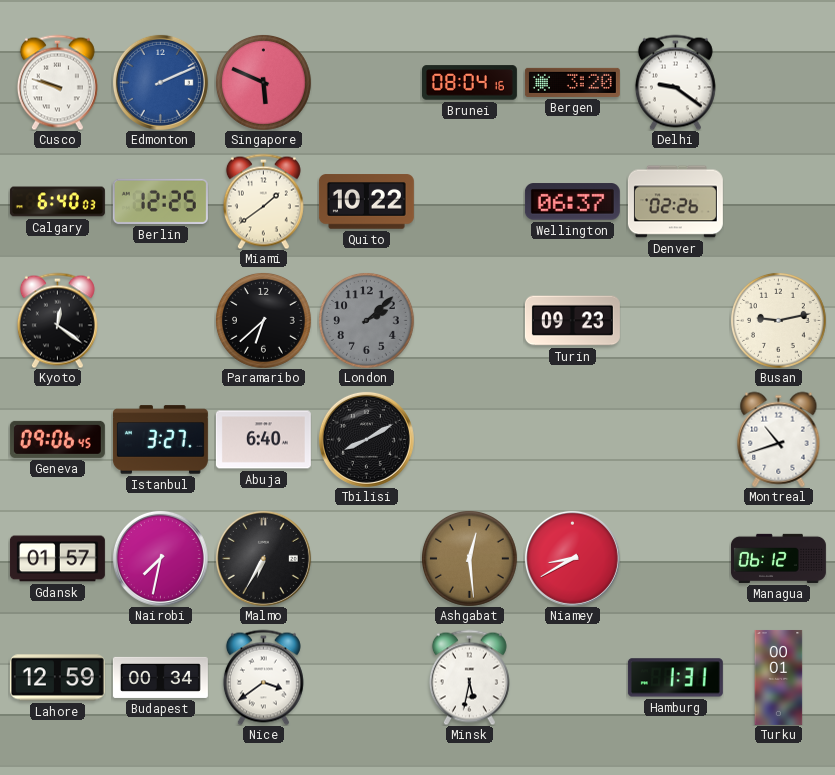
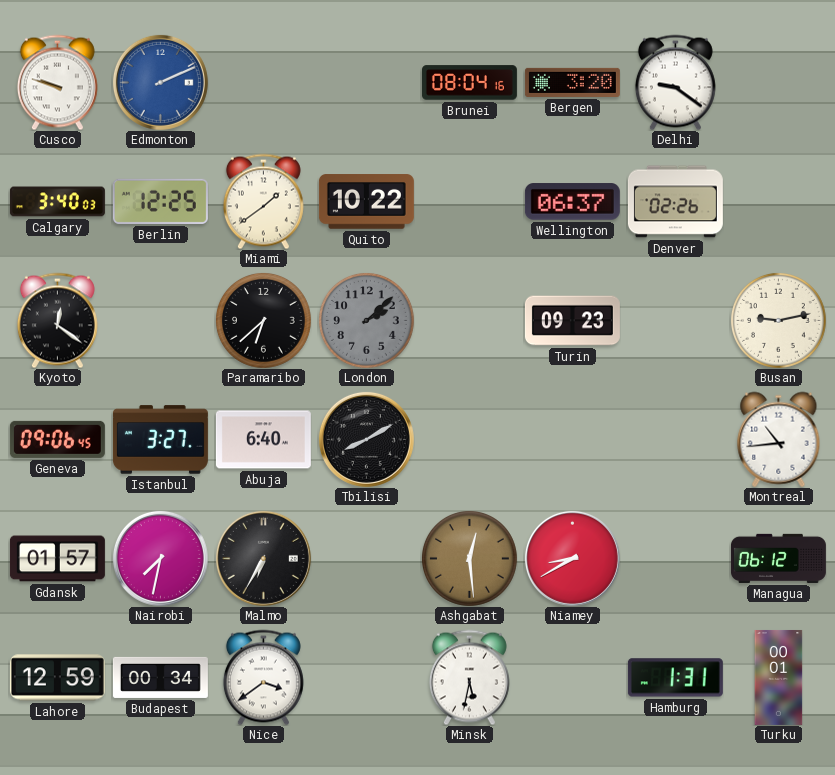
Singapore: 5:49 -> none
Calgary: 6:40 -> 3:40
Montreal: 10:42 -> 10:44
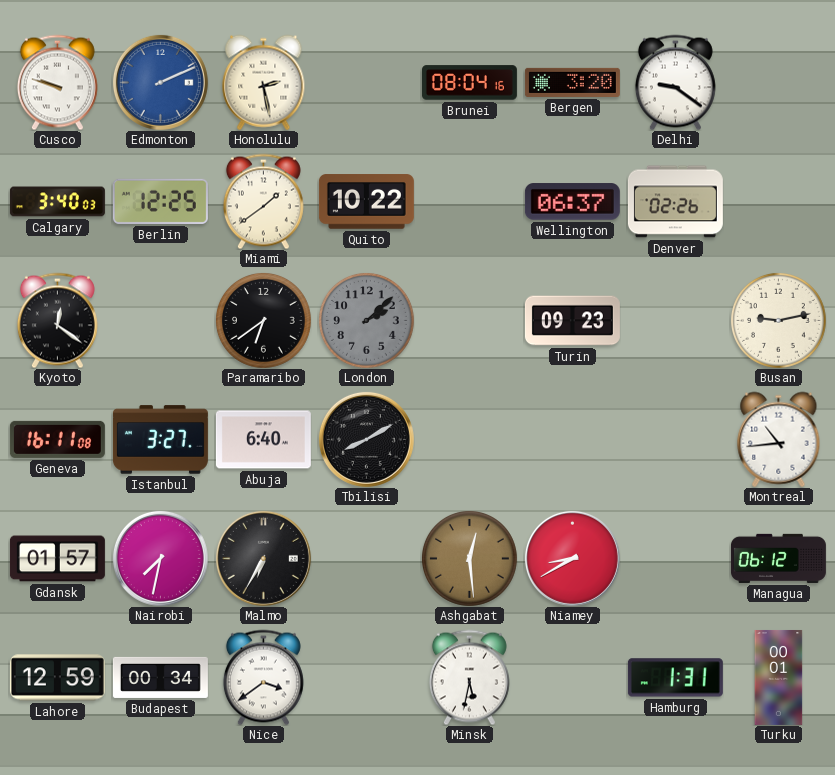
Honolulu: none -> 2:28
Paramaribo: 6:38 -> 6:39
Geneva: 09:06 -> 16:11
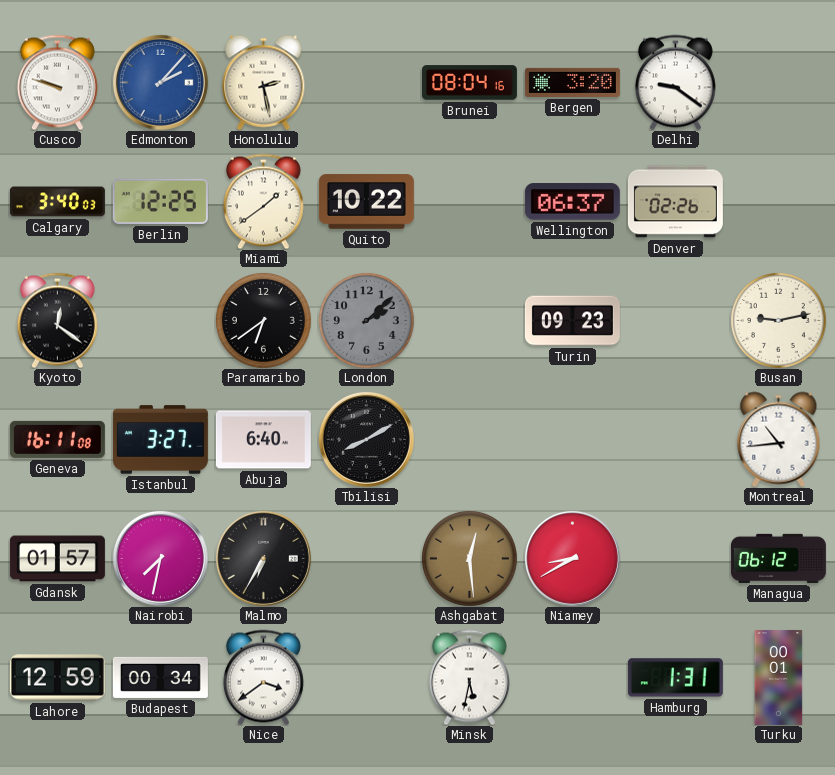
Edmonton: 2:11 -> 2:07
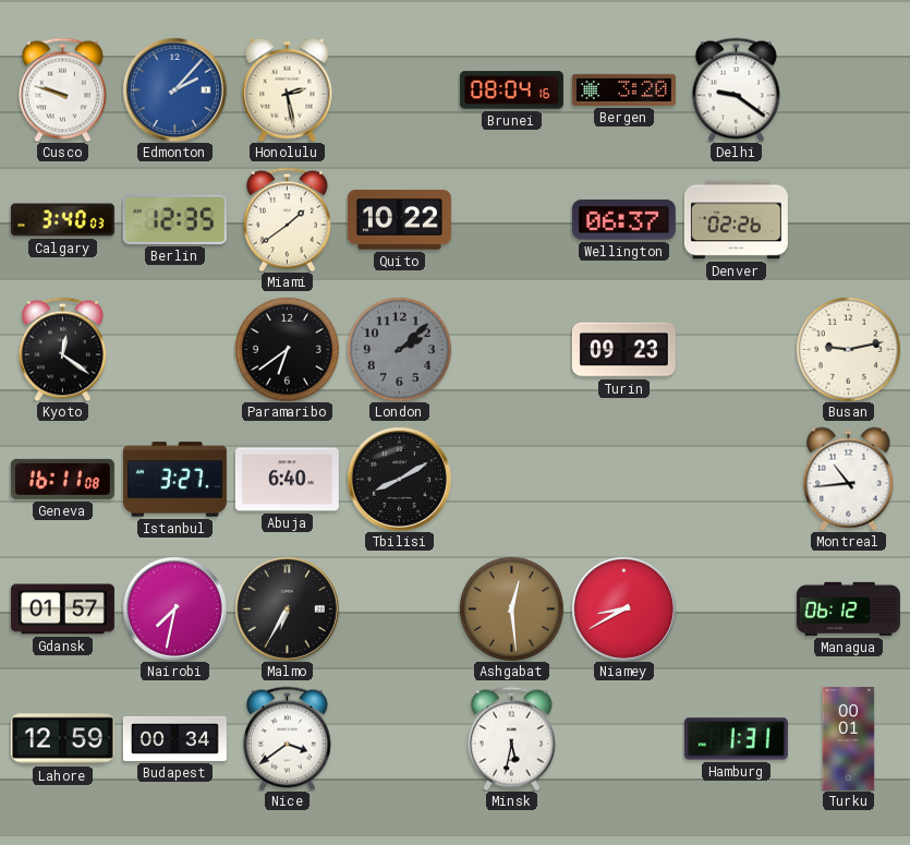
Berlin: 12:25 -> 12:35
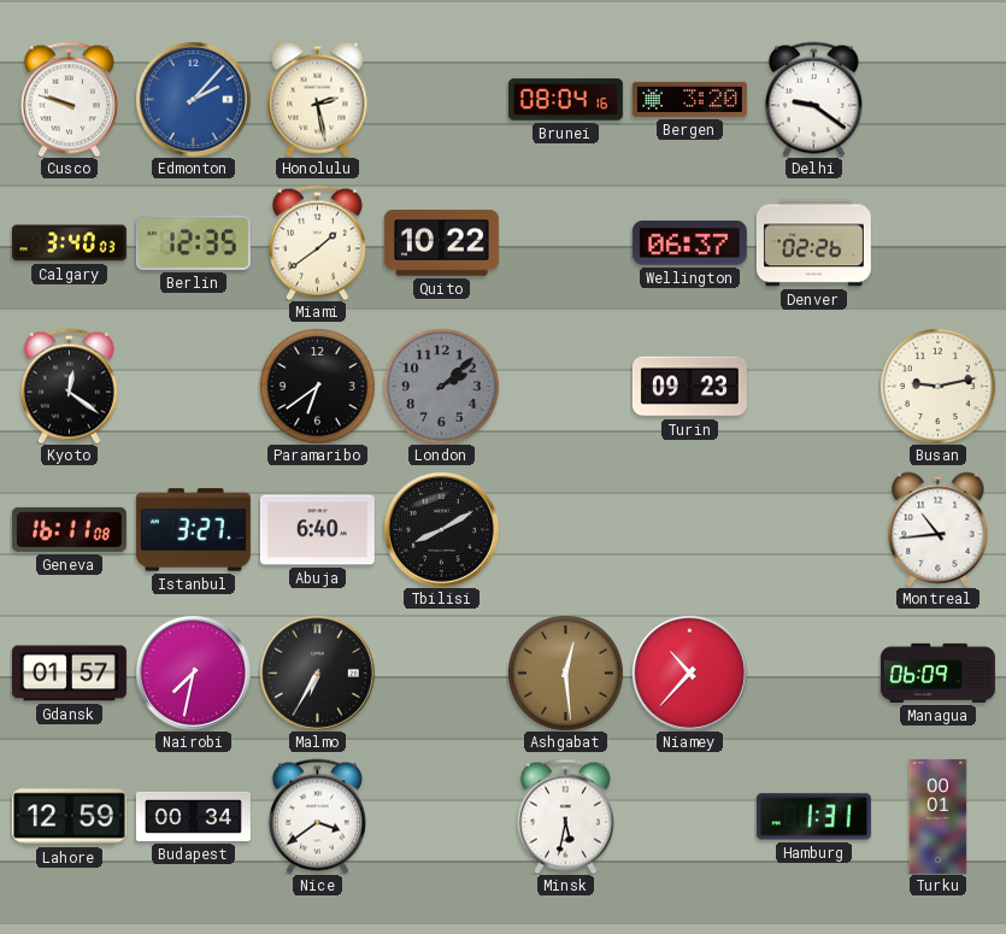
Niamey: 8:40 -> 10:37
Managua: 06:12 -> 06:09
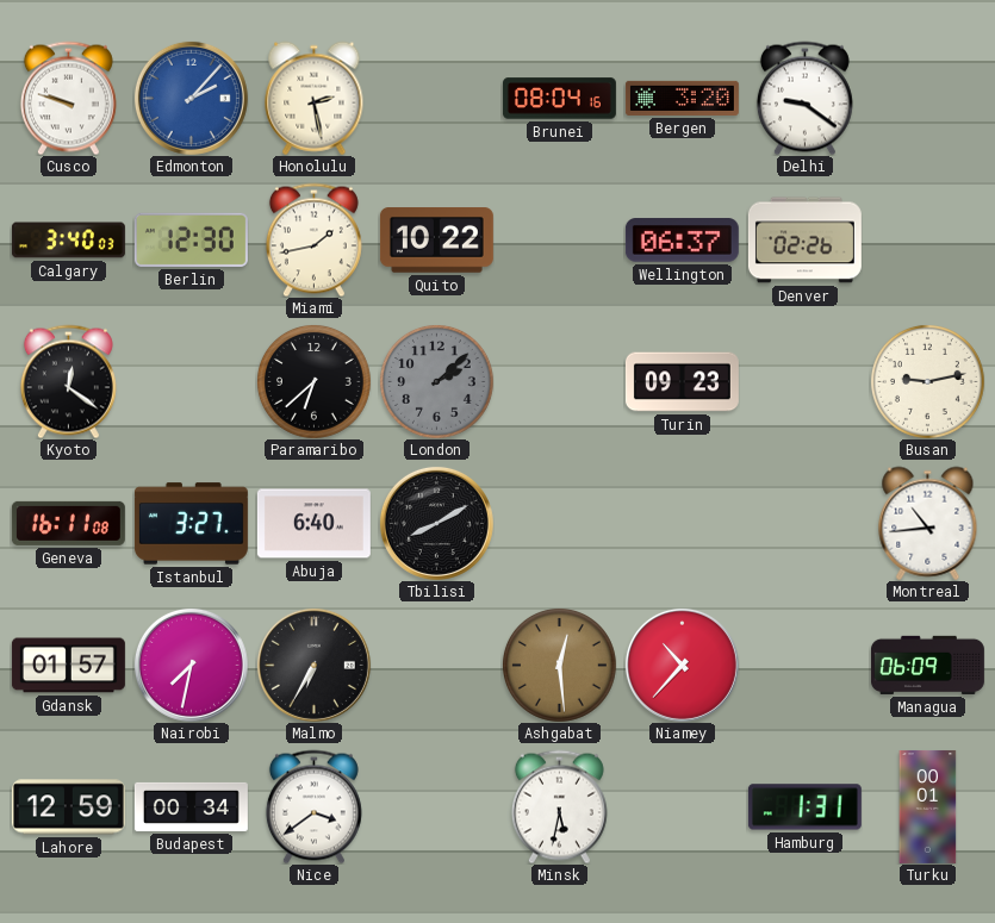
Berlin: 12:35 -> 12:30
Miami: 1:39 -> 1:43
Paramaribo: 6:39 -> 6:38
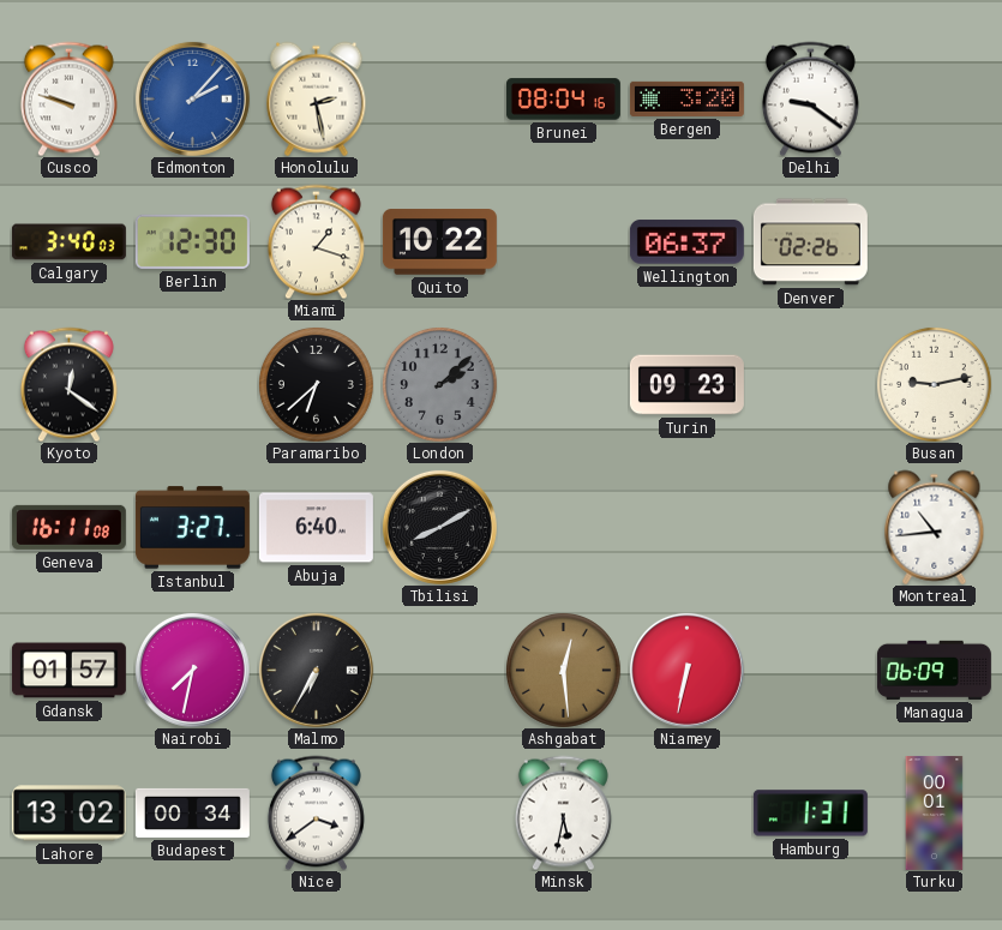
Miami: 1:43 -> 1:18
Niamey: 10:37 -> 6:32
Lahore: 12:59 -> 13:02
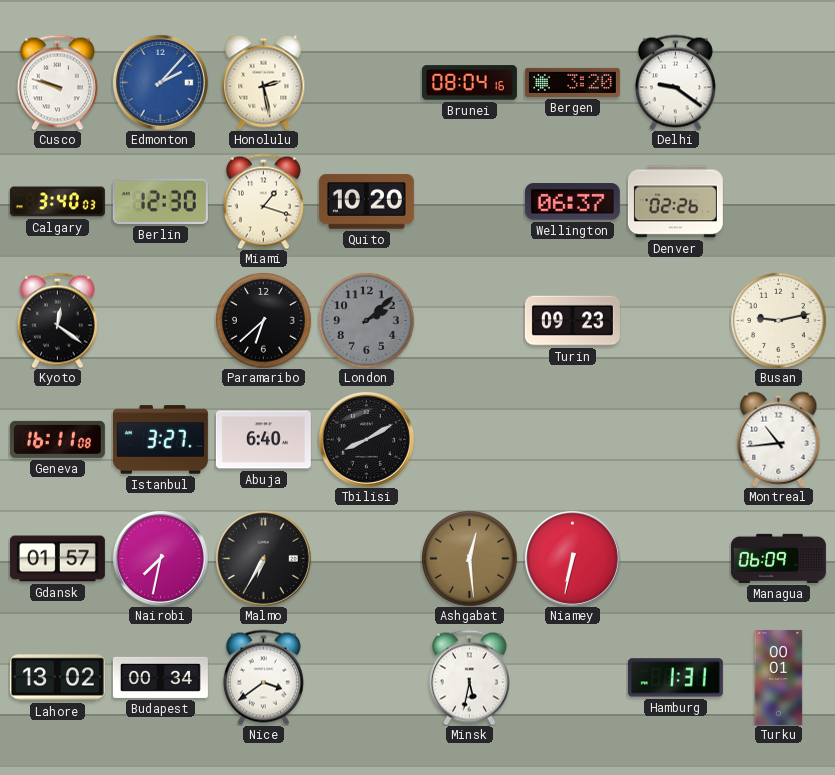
Quito: 10:22 -> 10:20
